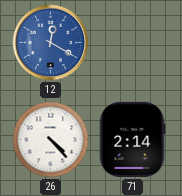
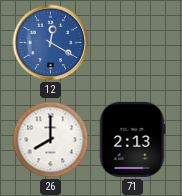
26: 4:23 -> 8:00
71: 2:14 -> 2:13
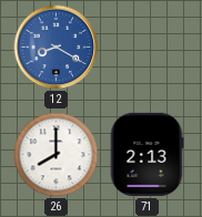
12: 12:20 -> 8:20
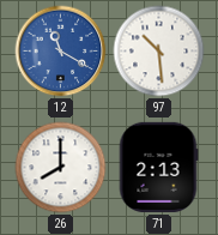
12: 8:20 -> 11:20
97: none -> 10:29
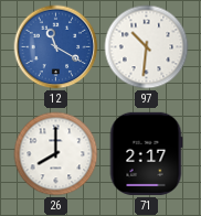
97: 10:29 -> 10:31
71: 2:13 -> 2:17
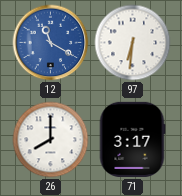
97: 10:31 -> 6:31
71: 2:17 -> 3:17
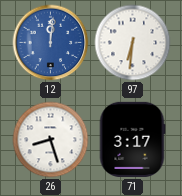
12: 11:20 -> 12:01
26: 8:00 -> 8:27
